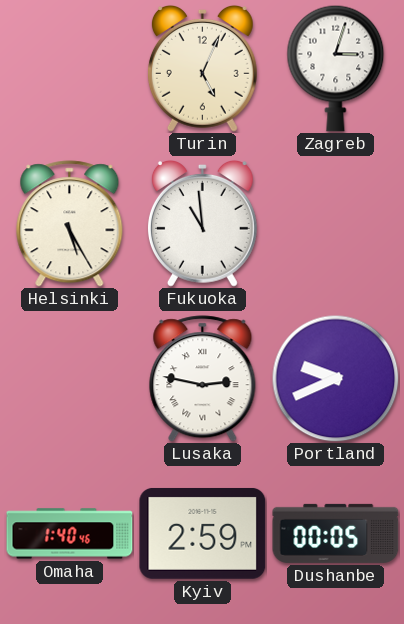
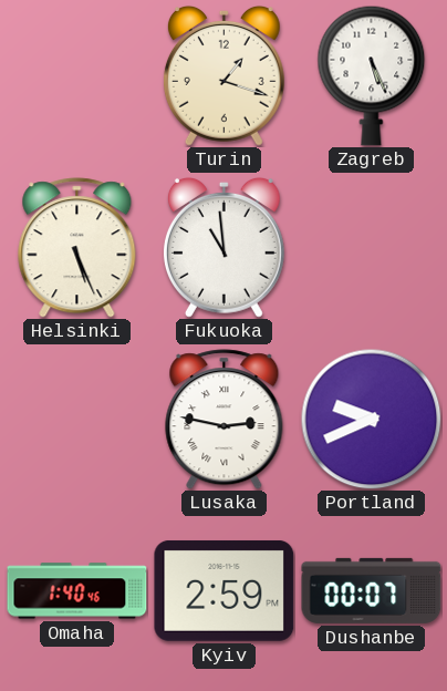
Turin: 5:04 -> 1:18
Zagreb: 3:03 -> 5:26
Helsinki: 5:25 -> 5:26
Dushanbe: 00:05 -> 00:07
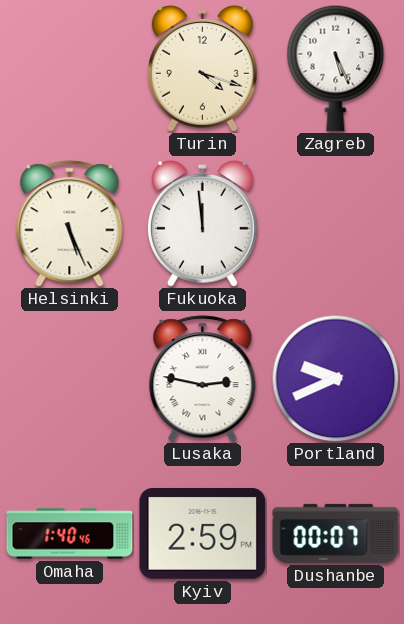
Turin: 1:18 -> 4:18
Fukuoka: 10:59 -> 11:59
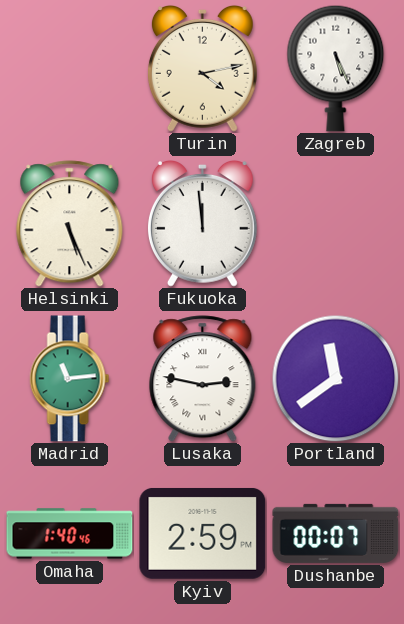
Turin: 4:18 -> 4:13
Madrid: none -> 11:14
Portland: 9:41 -> 11:39
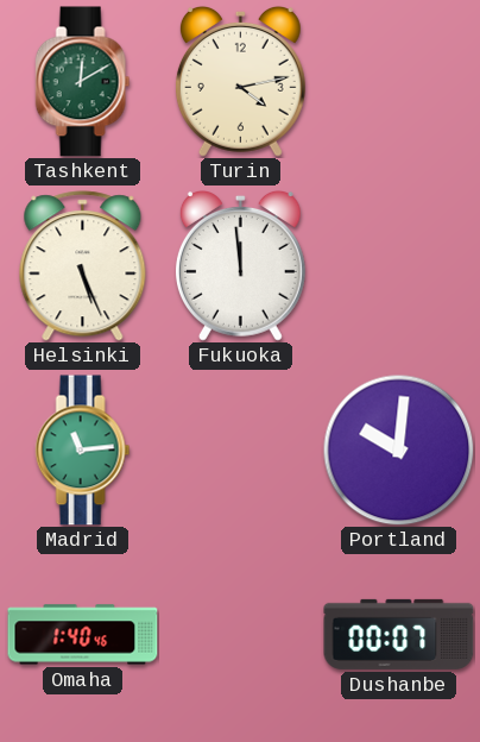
Tashkent: none -> 12:10
Zagreb: 5:26 -> none
Lusaka: 2:47 -> none
Portland: 11:39 -> 10:01
Kyiv: 2:59 -> none
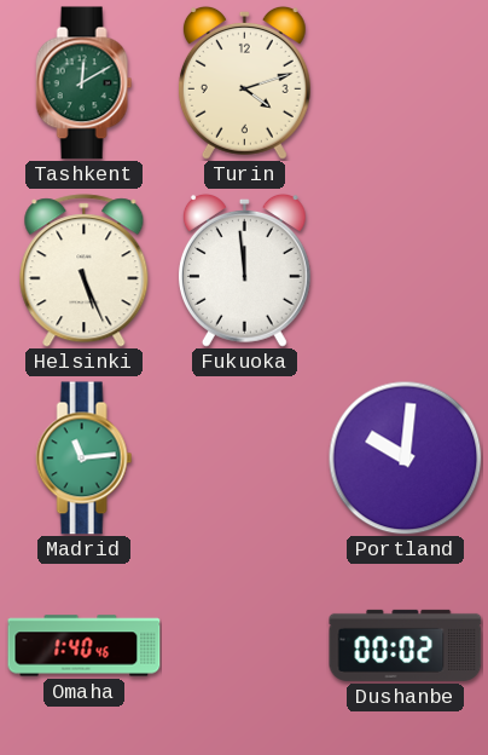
Turin: 4:13 -> 4:12
Dushanbe: 00:07 -> 00:02
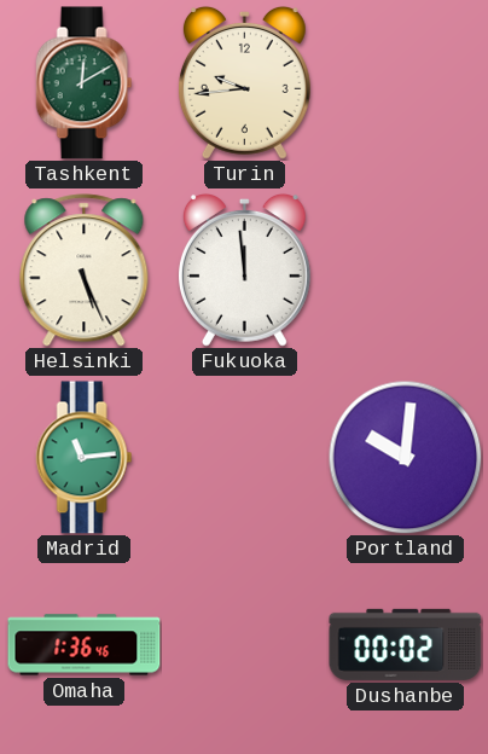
Turin: 4:12 -> 9:44
Omaha: 1:40 -> 1:36
